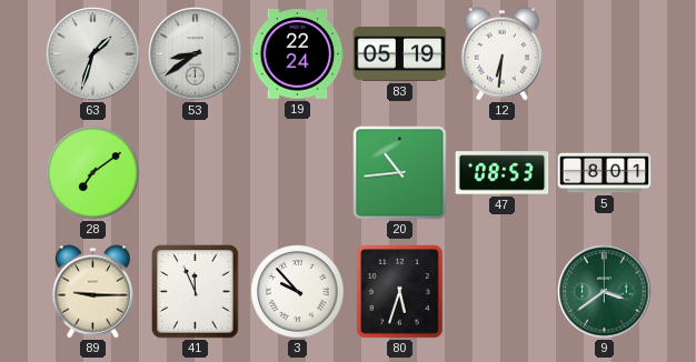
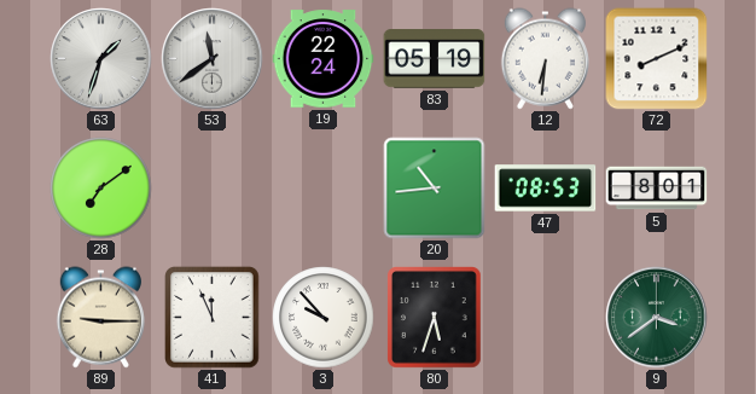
53: 8:39 -> 11:39
72: none -> 8:11
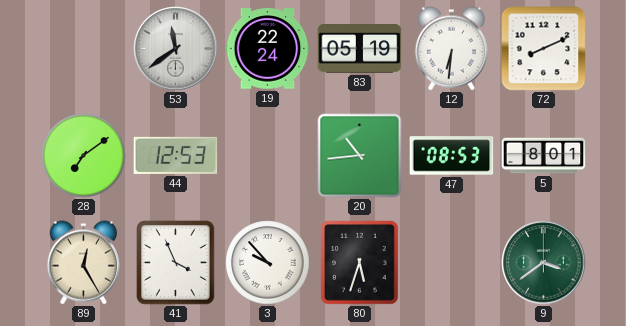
63: 1:33 -> none
44: none -> 12:53
89: 9:15 -> 12:25
41: 11:56 -> 3:56
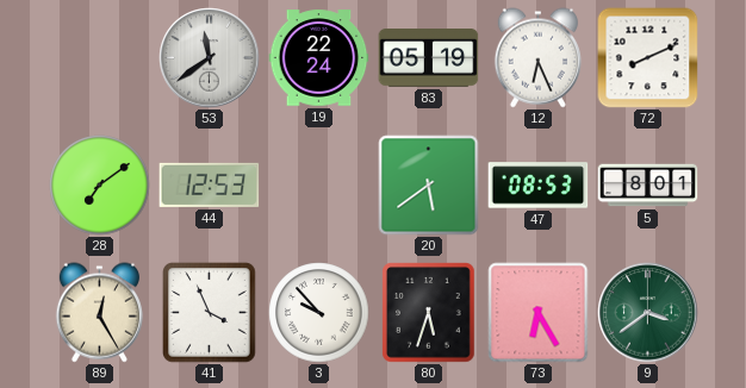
12: 6:31 -> 6:26
20: 10:44 -> 5:39
73: none -> 6:25
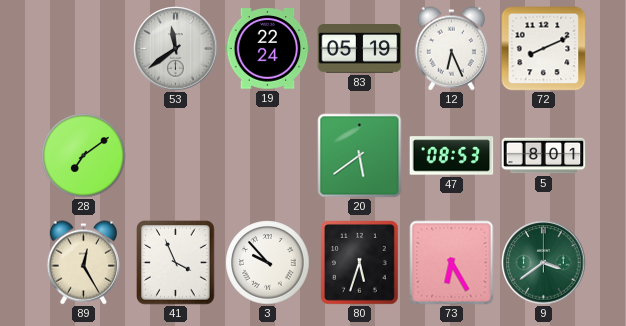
44: 12:53 -> none
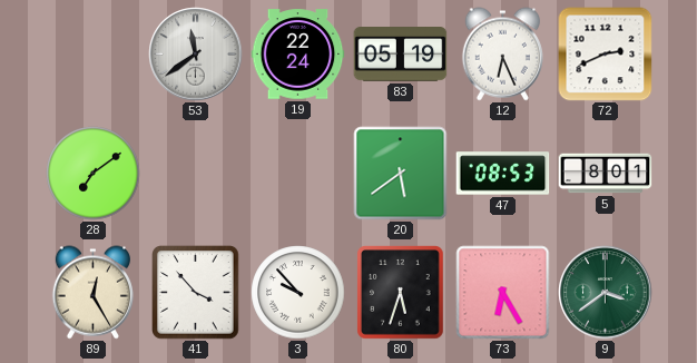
72: 8:11 -> 2:41
41: 3:56 -> 3:53
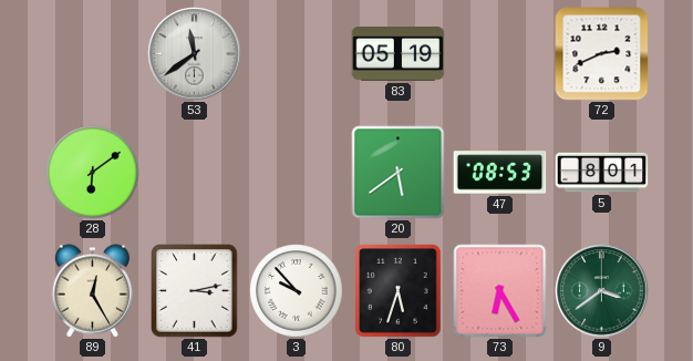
19: 22:24 -> none
12: 6:26 -> none
28: 7:09 -> 6:09
41: 3:53 -> 3:13
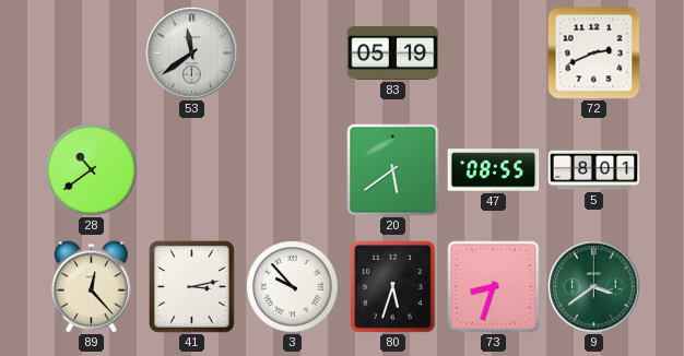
28: 6:09 -> 10:39
47: 08:53 -> 08:55
89: 12:25 -> 12:23
73: 6:25 -> 8:33
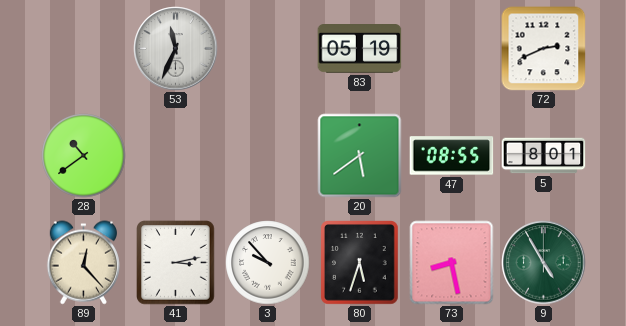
53: 11:39 -> 11:34
73: 8:33 -> 8:28
9: 3:39 -> 4:55
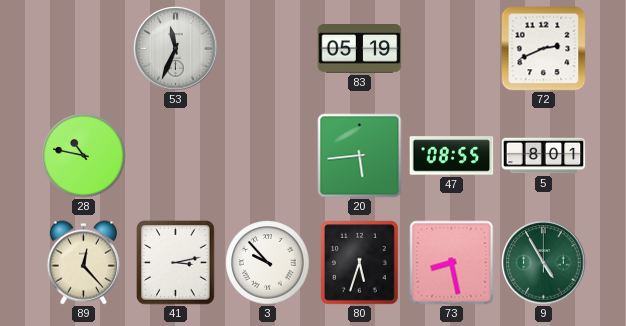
28: 10:39 -> 10:47
20: 5:39 -> 5:44
